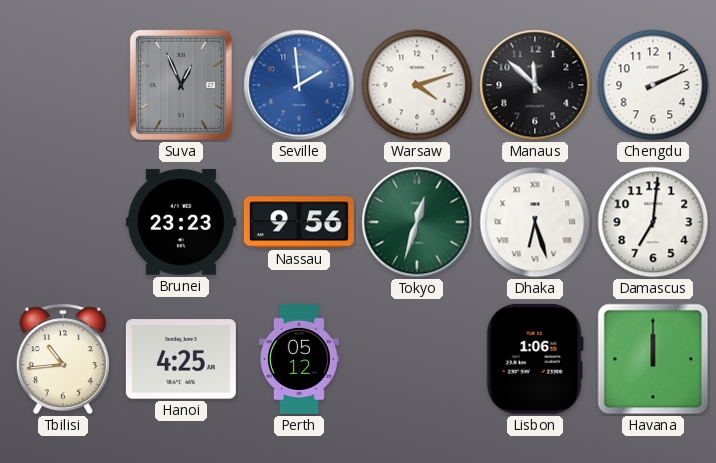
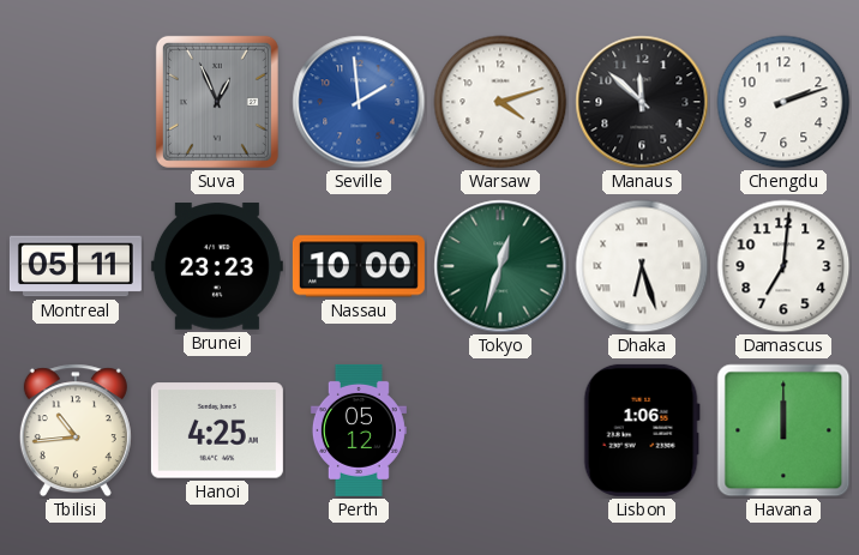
Chengdu: 2:11 -> 2:12
Montreal: none -> 05:11
Nassau: 9:56 -> 10:00
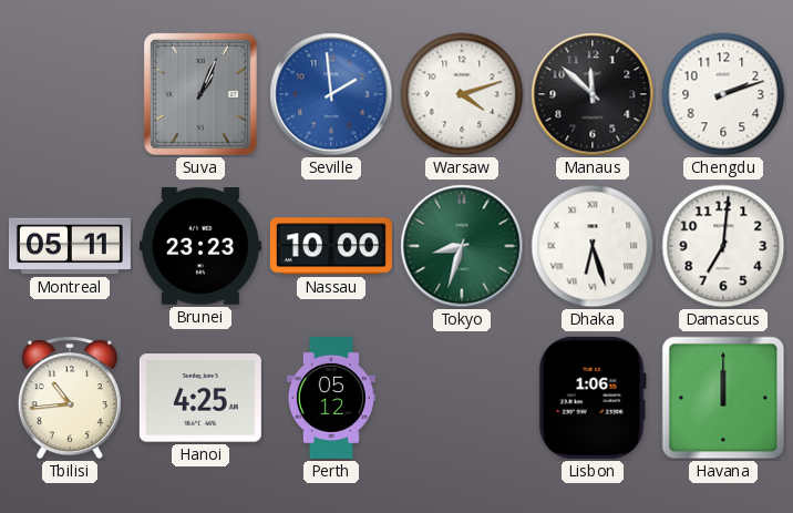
Suva: 12:56 -> 1:04
Tokyo: 12:33 -> 8:33
